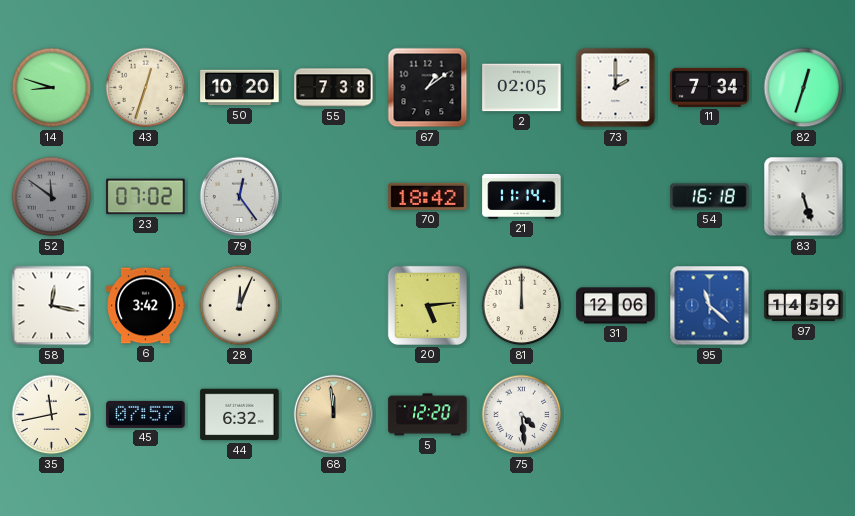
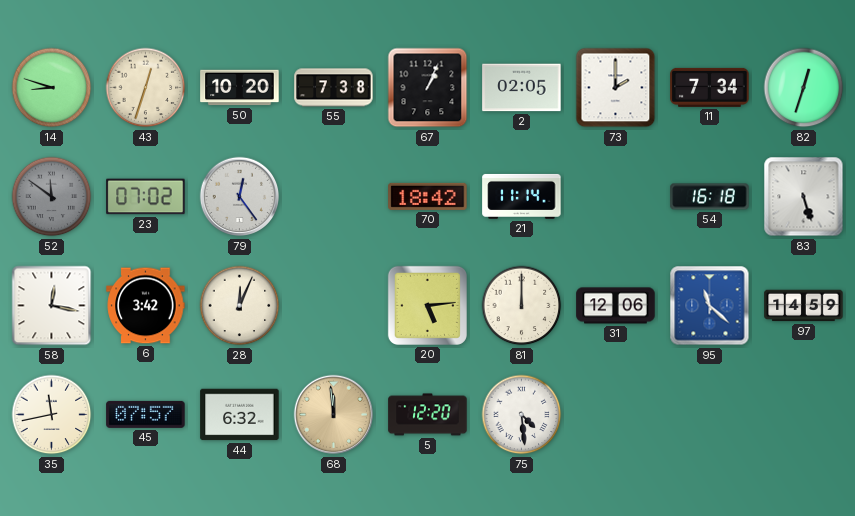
67: 1:09 -> 1:04
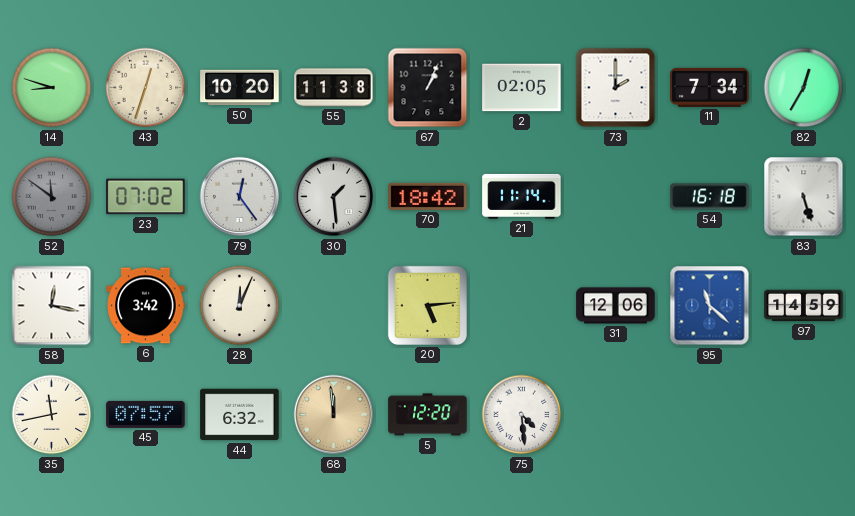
55: 7:38 -> 11:38
82: 12:33 -> 12:35
30: none -> 1:29
81: 12:00 -> none
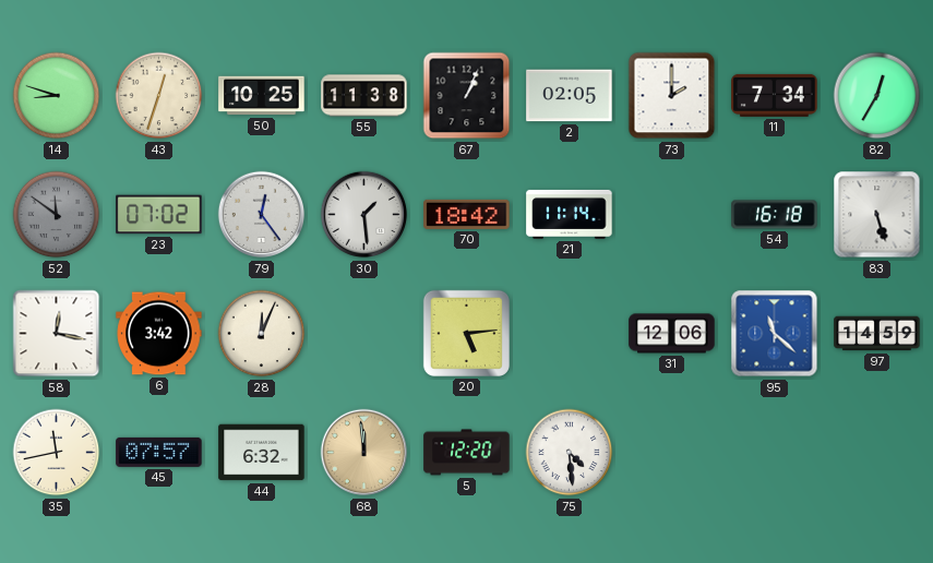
50: 10:20 -> 10:25
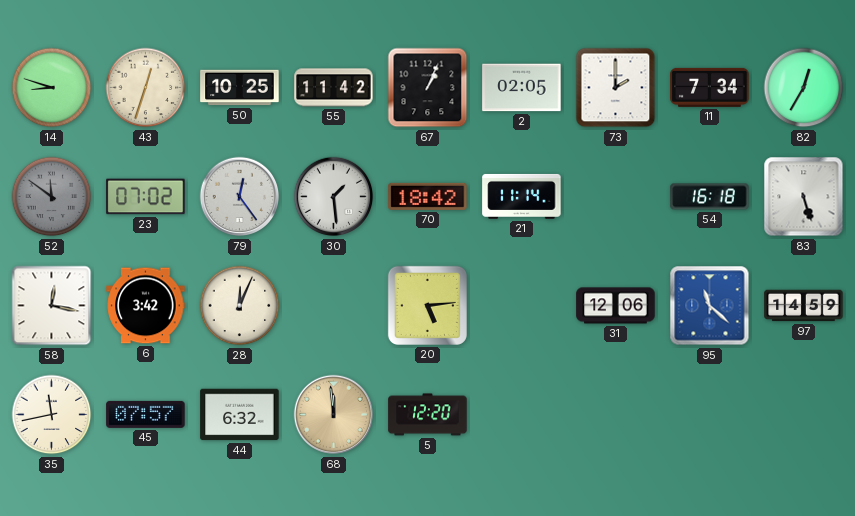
55: 11:38 -> 11:42
75: 4:29 -> none
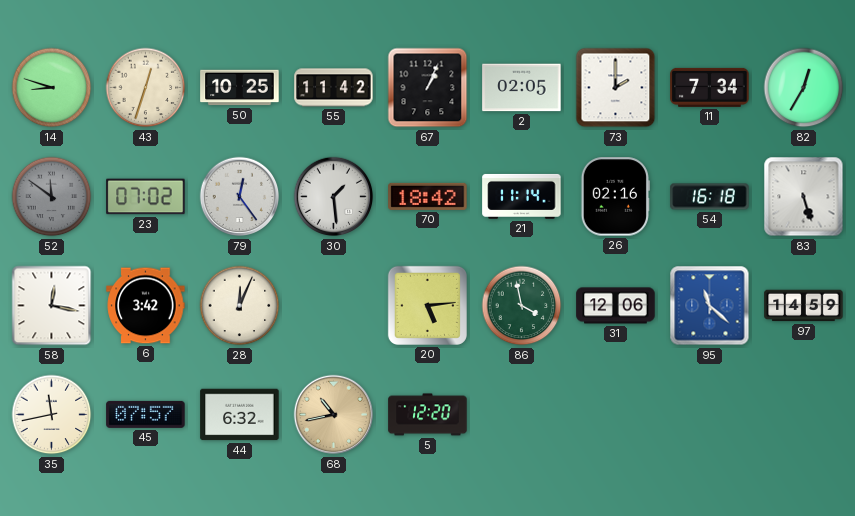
26: none -> 02:16
86: none -> 3:58
68: 11:59 -> 10:43
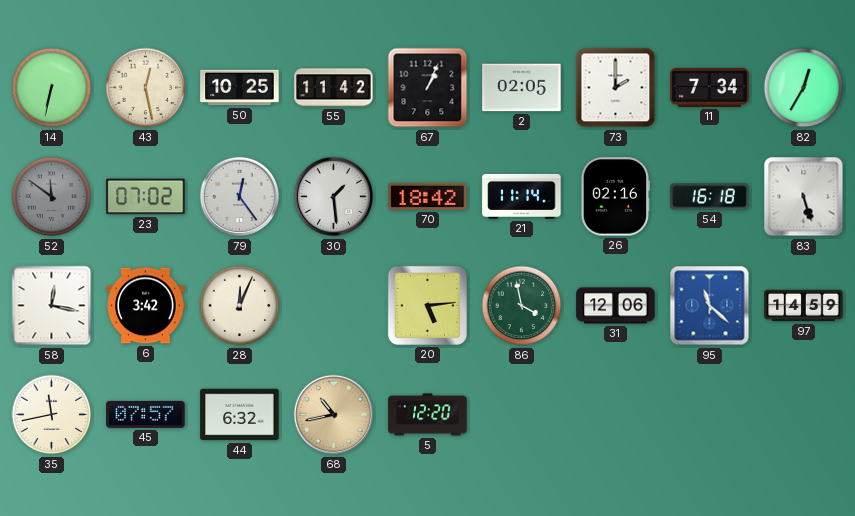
14: 8:48 -> 6:32
43: 12:33 -> 12:28
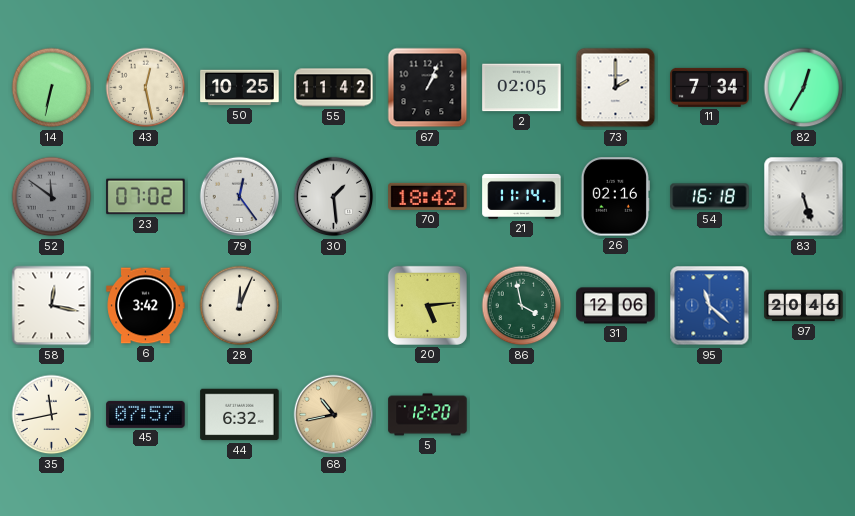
97: 14:59 -> 20:46
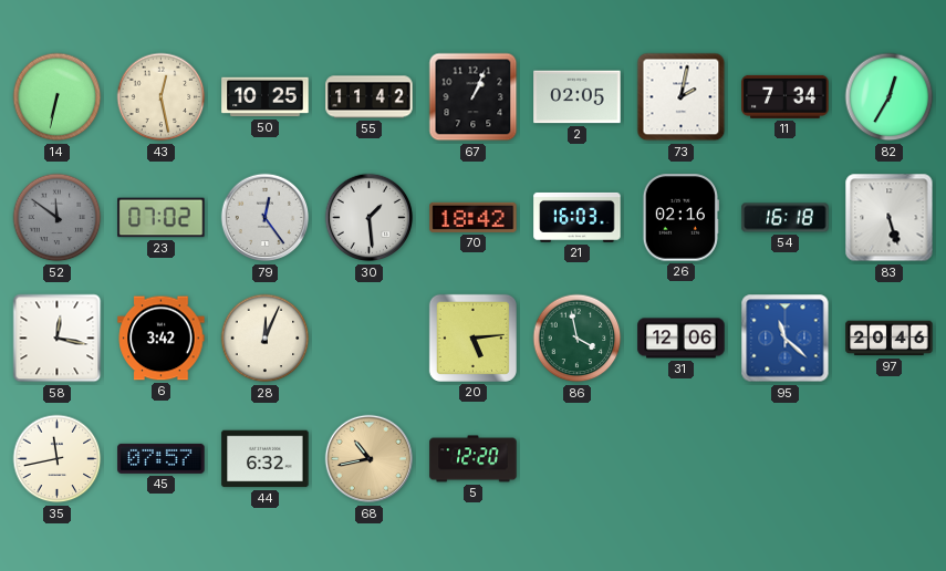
73: 2:00 -> 2:02
21: 11:14 -> 16:03
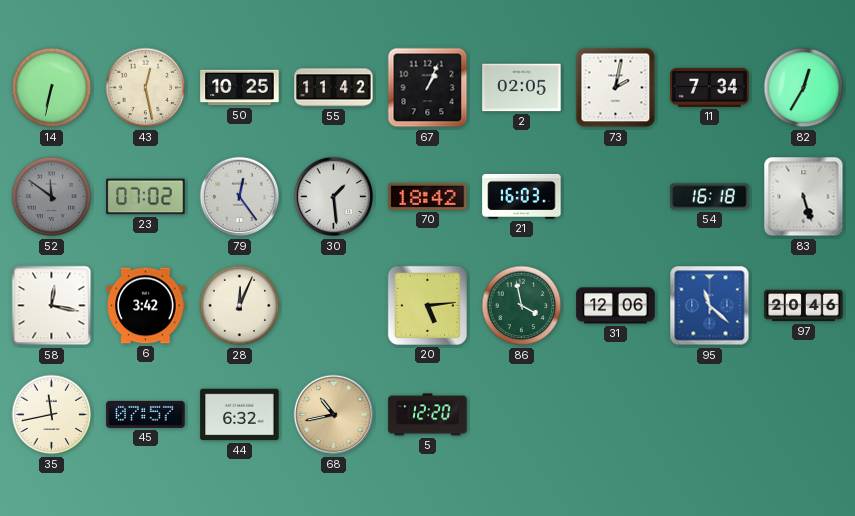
26: 02:16 -> none
